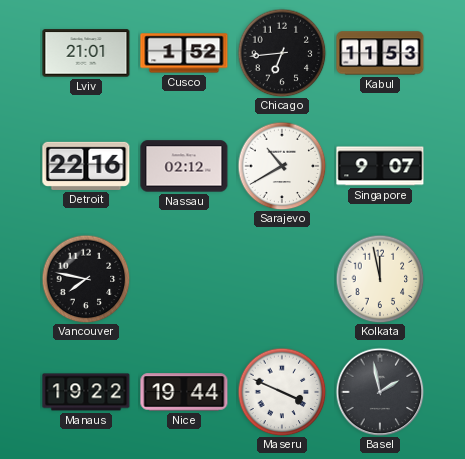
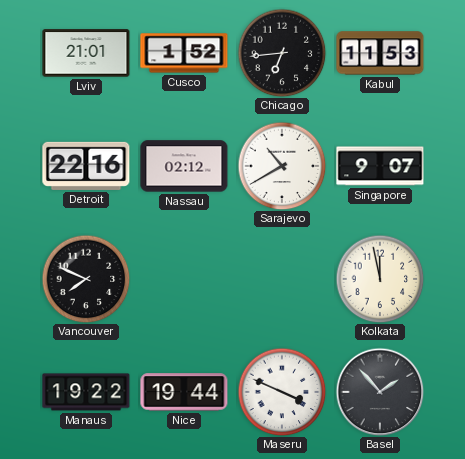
Vancouver: 7:47 -> 7:49
Basel: 1:58 -> 1:53
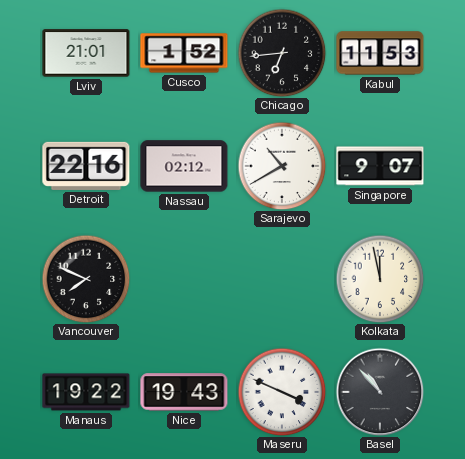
Nice: 19:44 -> 19:43
Basel: 1:53 -> 10:53
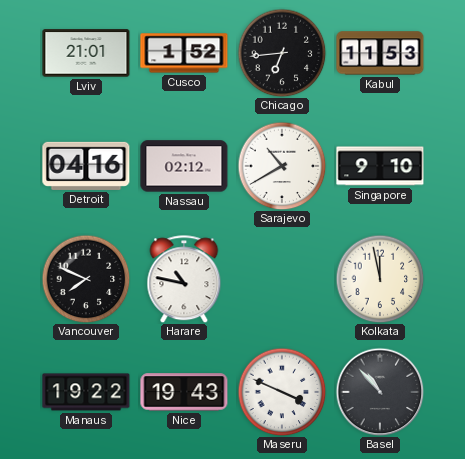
Detroit: 22:16 -> 04:16
Singapore: 9:07 -> 9:10
Harare: none -> 10:47
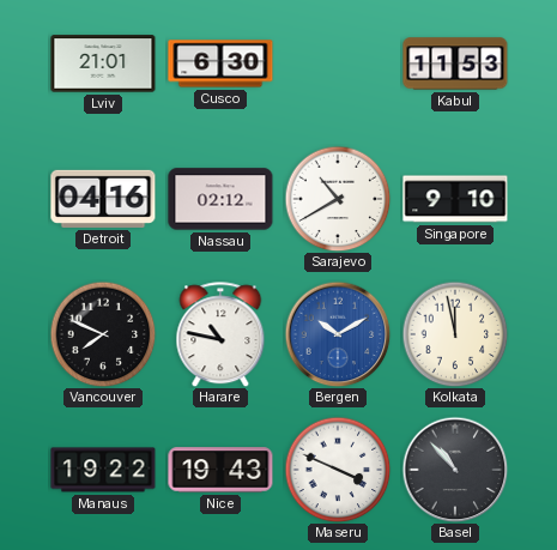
Cusco: 1:52 -> 6:30
Chicago: 6:44 -> none
Bergen: none -> 10:10
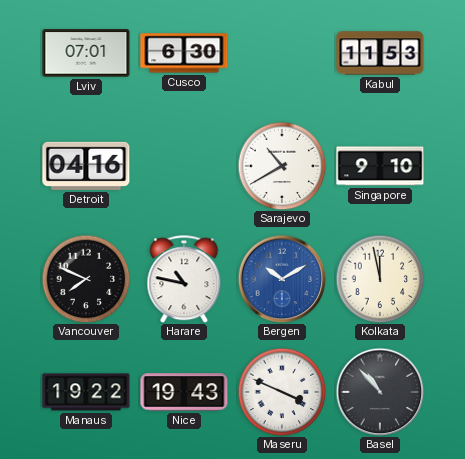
Lviv: 21:01 -> 07:01
Nassau: 02:12 -> none
